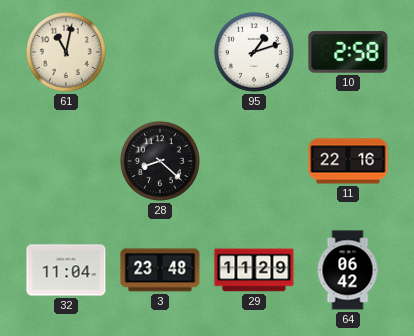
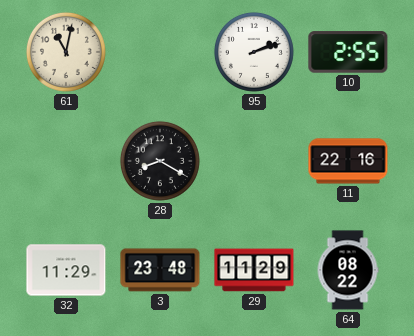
95: 1:12 -> 2:12
10: 2:58 -> 2:55
28: 8:22 -> 8:20
32: 11:04 -> 11:29
64: 06:42 -> 08:22
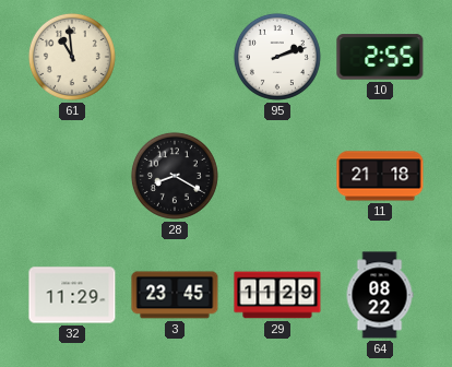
61: 11:02 -> 10:59
11: 22:16 -> 21:18
3: 23:48 -> 23:45
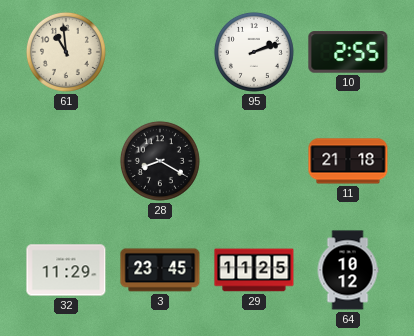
29: 11:29 -> 11:25
64: 08:22 -> 10:12
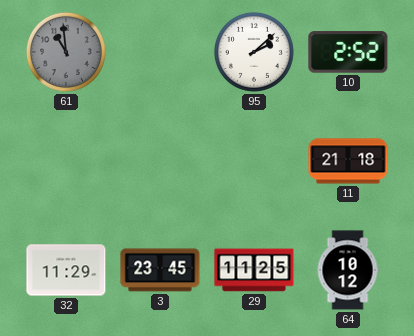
61 dial: cream -> grey
95: 2:12 -> 2:08
10: 2:55 -> 2:52
28: 8:20 -> none
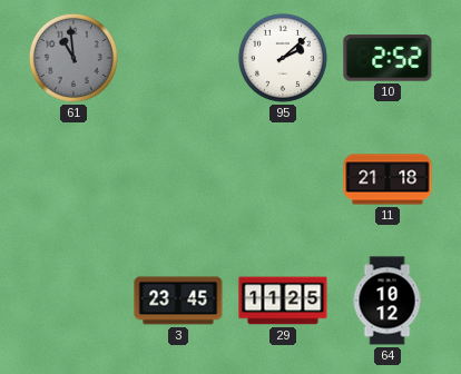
32: 11:29 -> none
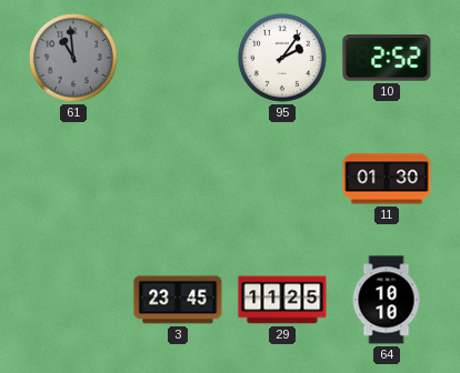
95: 2:08 -> 2:06
11: 21:18 -> 01:30
64: 10:12 -> 10:10
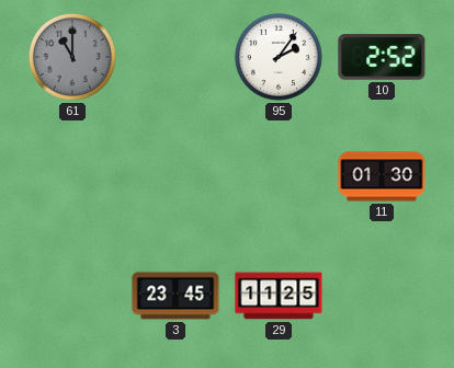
61: 10:59 -> 11:00
64: 10:10 -> none
